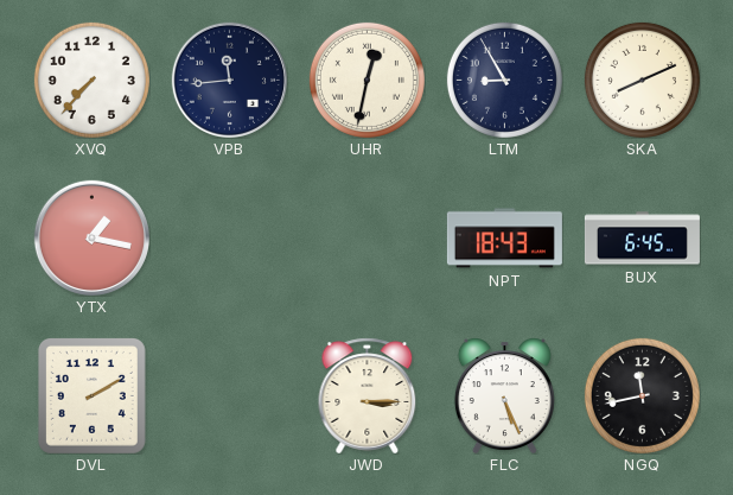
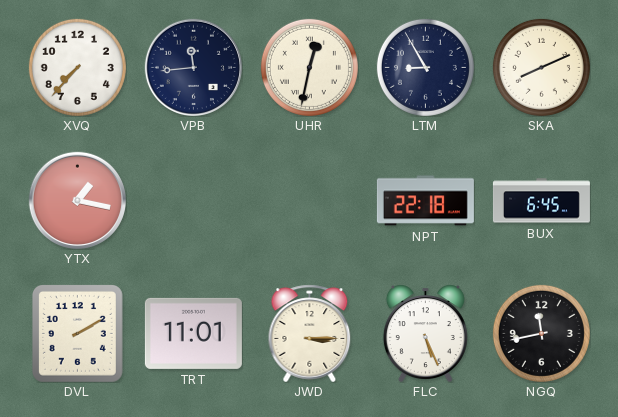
NPT: 18:43 -> 22:18
TRT: none -> 11:01
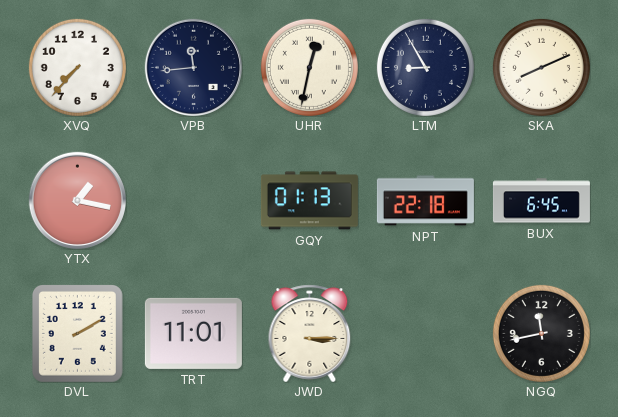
GQY: none -> 01:13
FLC: 5:26 -> none
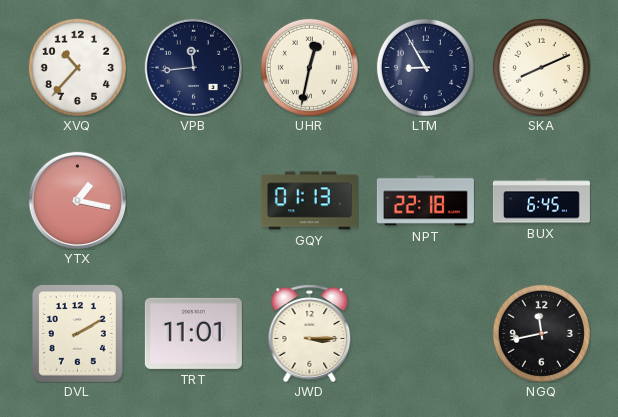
XVQ: 7:37 -> 10:37
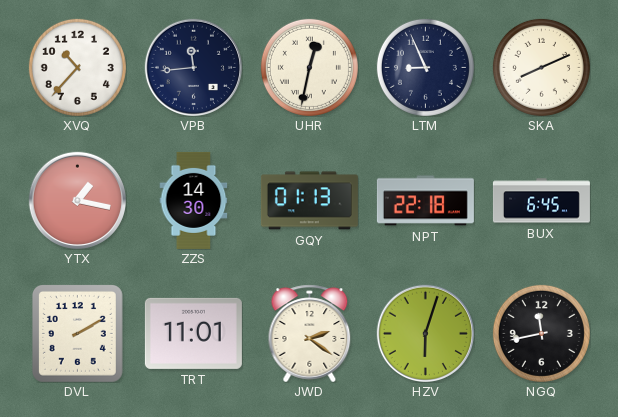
LTM: 8:55 -> 8:56
ZZS: none -> 14:30
JWD: 3:15 -> 2:21
HZV: none -> 6:03
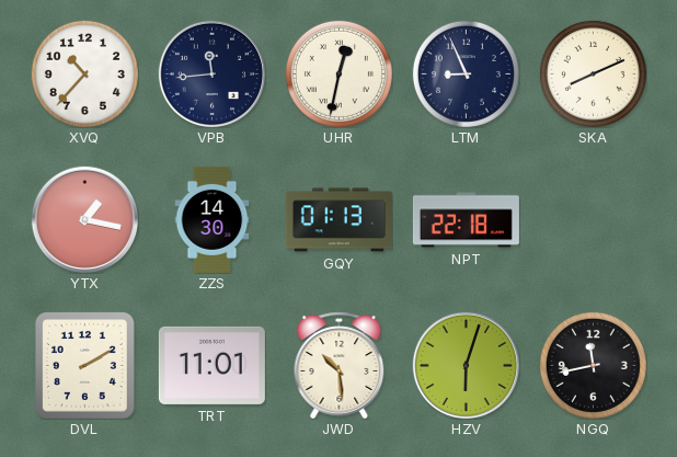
BUX: 6:45 -> none
JWD: 2:21 -> 10:29
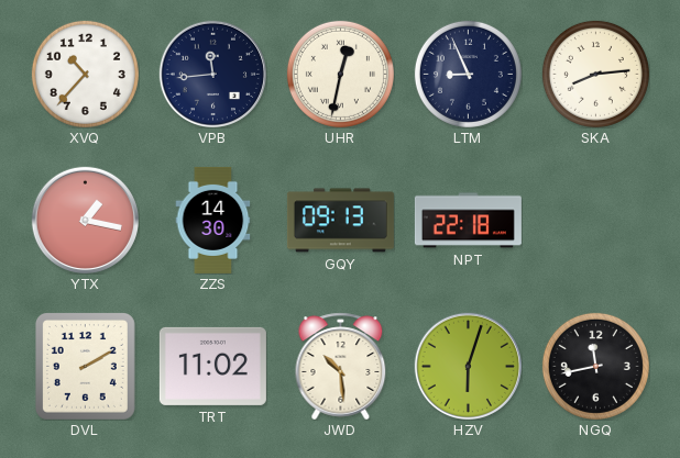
SKA: 8:11 -> 8:14
GQY: 01:13 -> 09:13
TRT: 11:01 -> 11:02
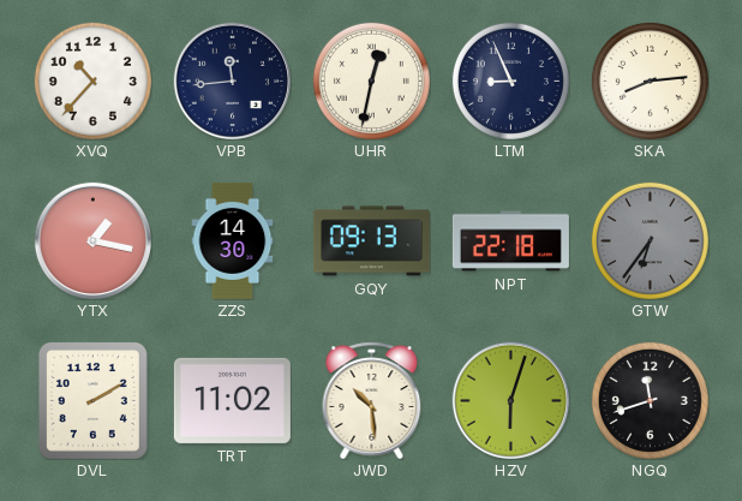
GTW: none -> 6:36
NGQ: 11:43 -> 11:42
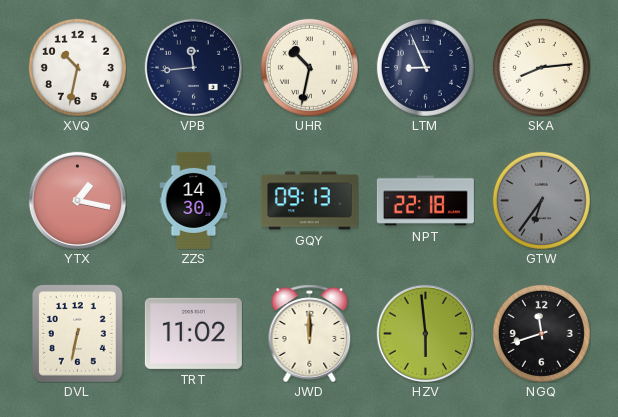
XVQ: 10:37 -> 10:32
UHR: 12:32 -> 10:32
DVL: 2:10 -> 6:32
JWD: 10:29 -> 12:00
HZV: 6:03 -> 5:59
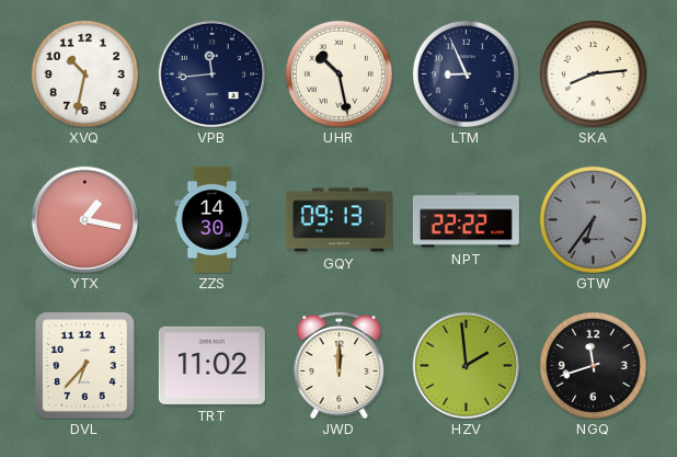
UHR: 10:32 -> 10:28
NPT: 22:18 -> 22:22
DVL: 6:32 -> 6:37
HZV: 5:59 -> 1:59
